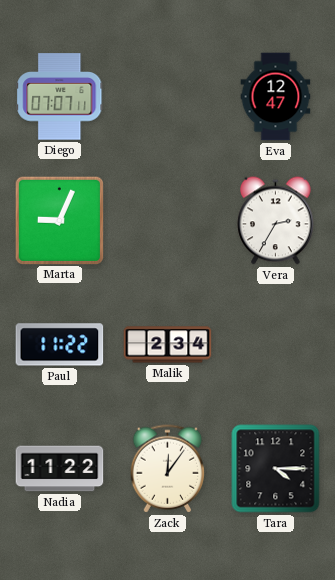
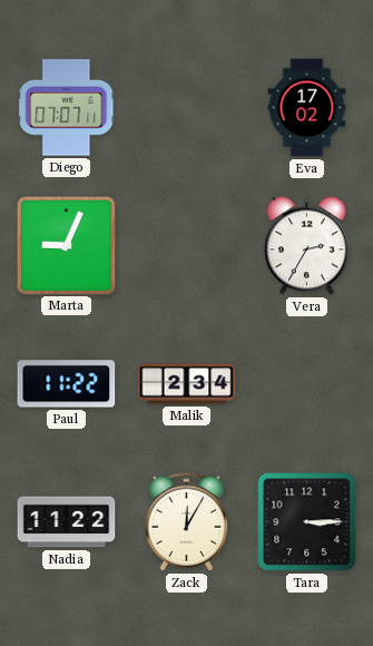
Eva: 12:47 -> 17:02
Zack: 12:06 -> 12:05
Tara: 4:15 -> 3:15
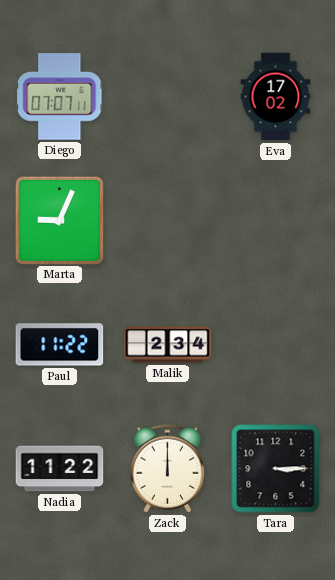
Vera: 2:35 -> none
Zack: 12:05 -> 12:00
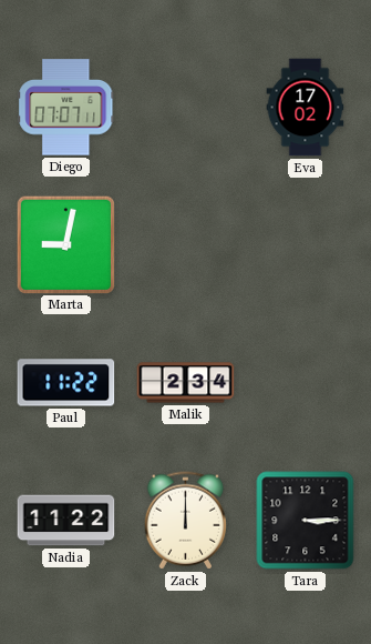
Marta: 9:04 -> 9:02
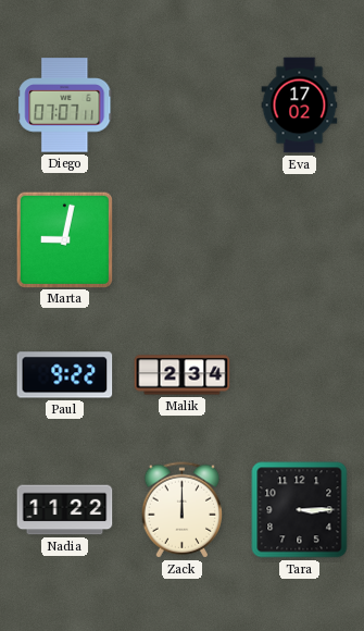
Paul: 11:22 -> 9:22
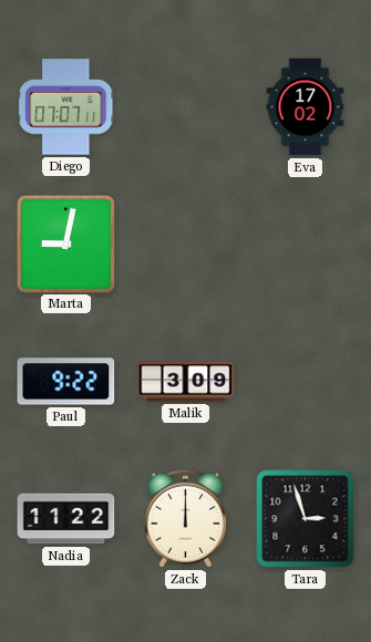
Malik: 2:34 -> 3:09
Tara: 3:15 -> 2:57
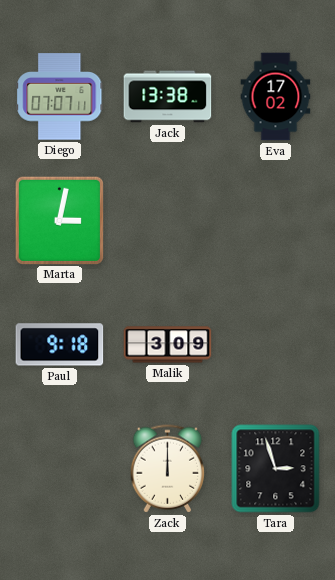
Jack: none -> 13:38
Marta: 9:02 -> 3:02
Paul: 9:22 -> 9:18
Nadia: 11:22 -> none
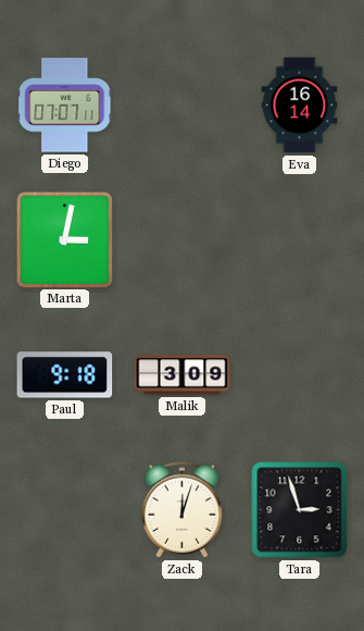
Jack: 13:38 -> none
Eva: 17:02 -> 16:14
Zack: 12:00 -> 12:03
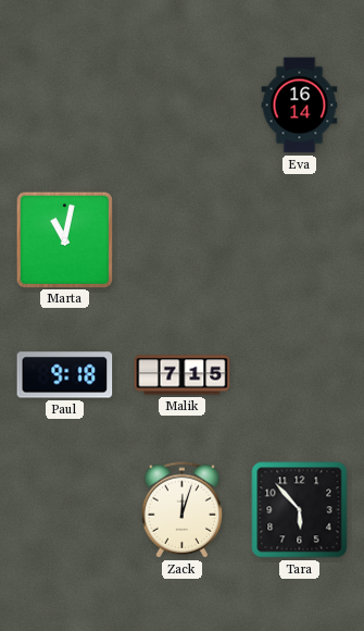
Diego: 07:07 -> none
Marta: 3:02 -> 11:02
Malik: 3:09 -> 7:15
Tara: 2:57 -> 5:53
